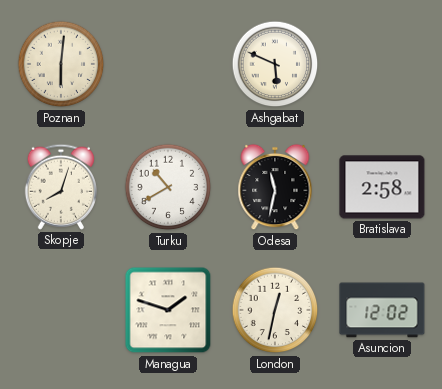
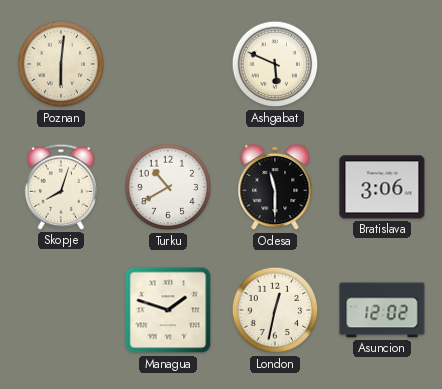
Odesa: 11:32 -> 11:30
Bratislava: 2:58 -> 3:06
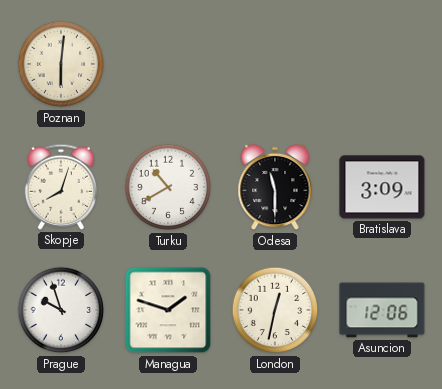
Ashgabat: 5:49 -> none
Bratislava: 3:06 -> 3:09
Prague: none -> 9:57
Asuncion: 12:02 -> 12:06
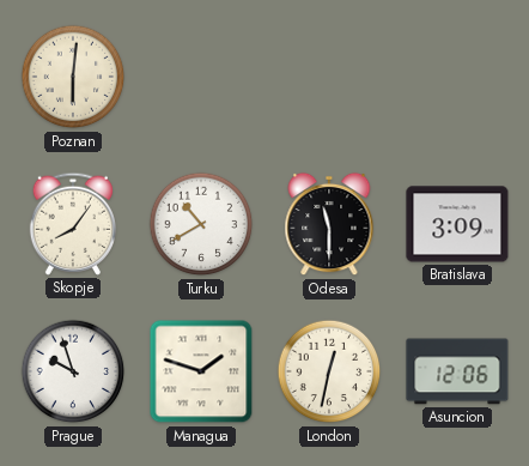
Skopje: 8:03 -> 8:06
